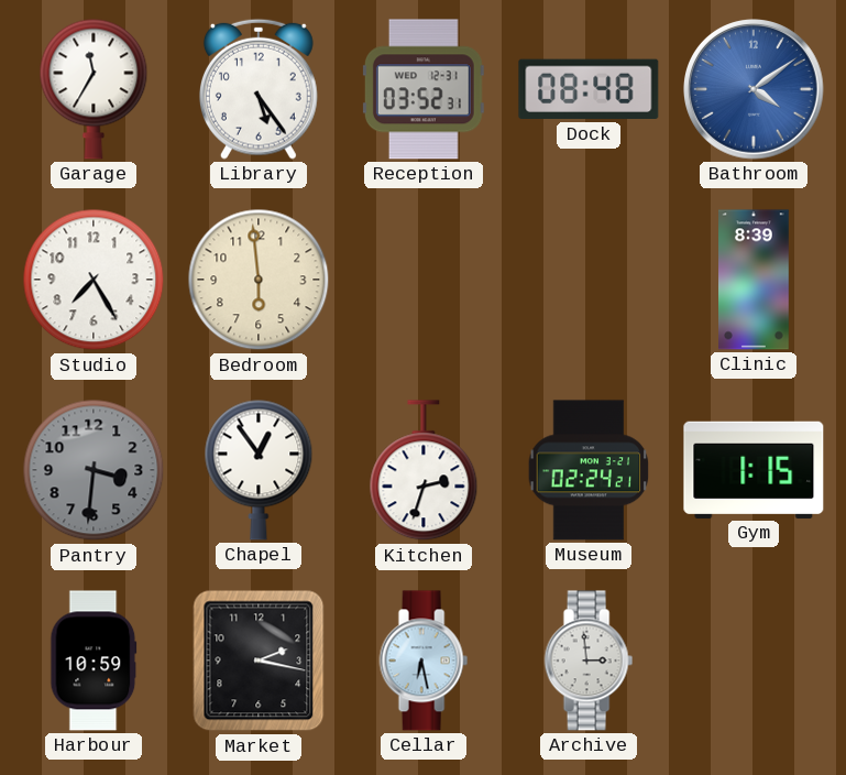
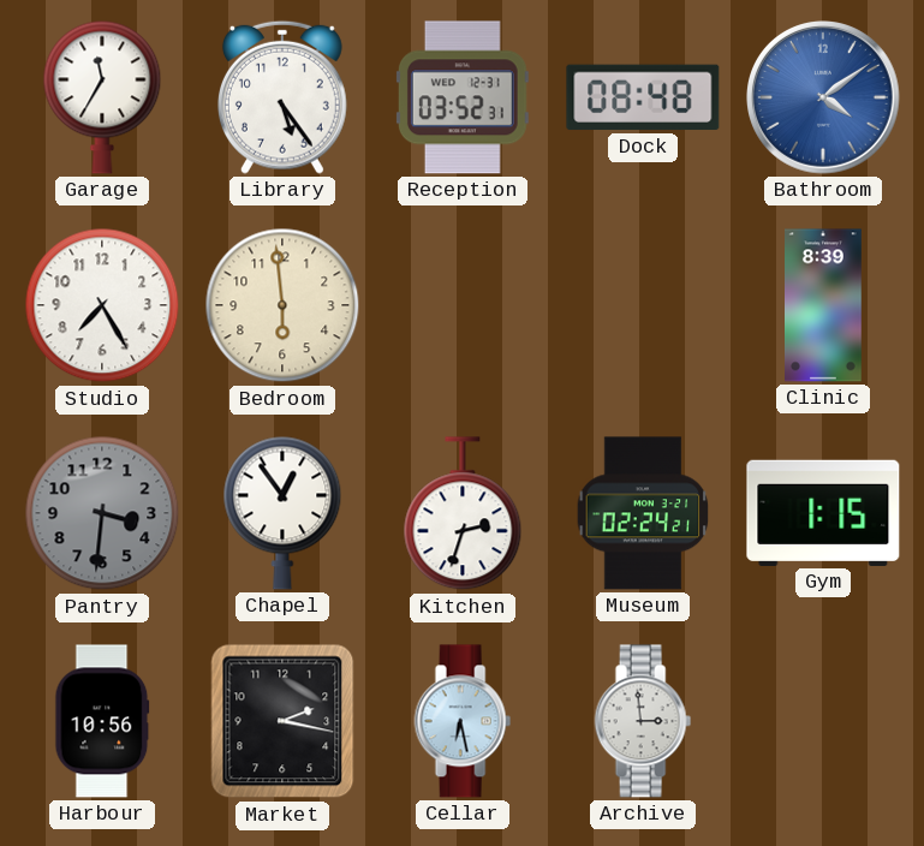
Harbour: 10:59 -> 10:56
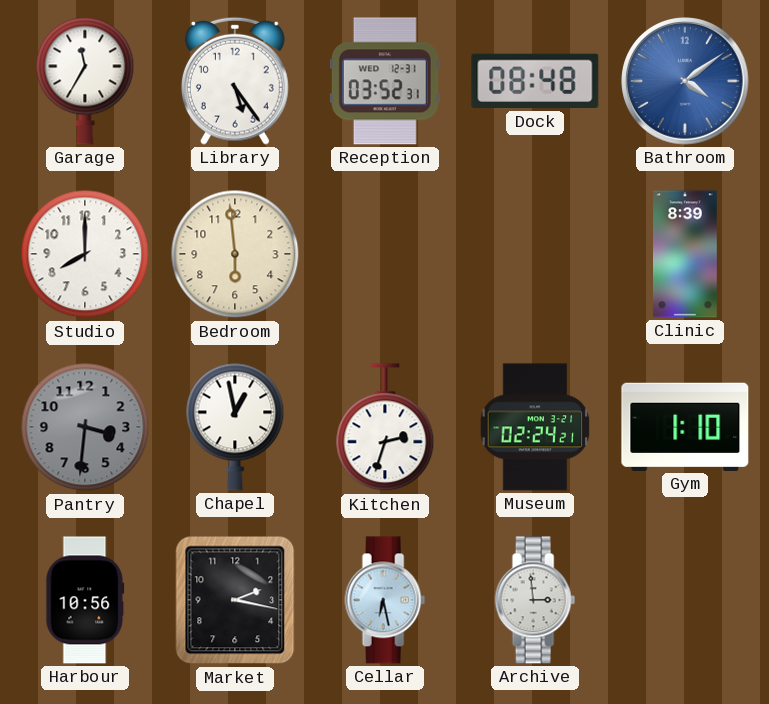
Studio: 7:25 -> 8:00
Chapel: 12:54 -> 12:58
Gym: 1:15 -> 1:10
